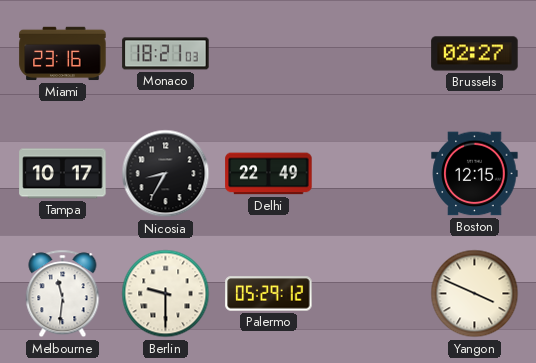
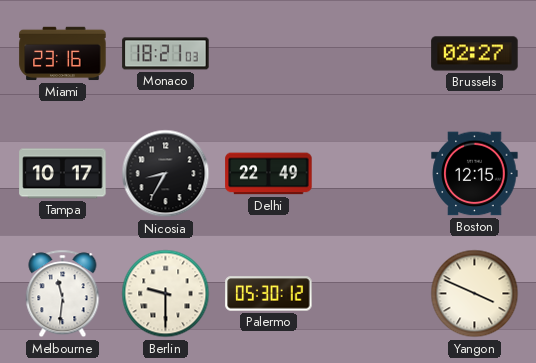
Palermo: 05:29 -> 05:30
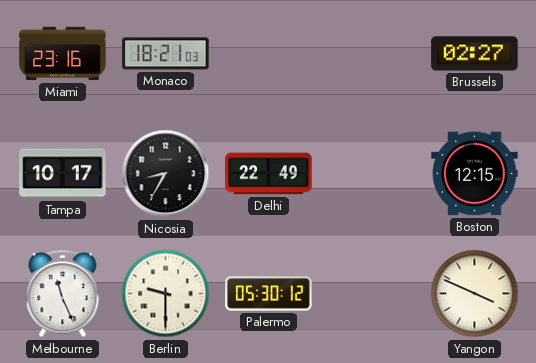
Melbourne: 11:31 -> 11:26
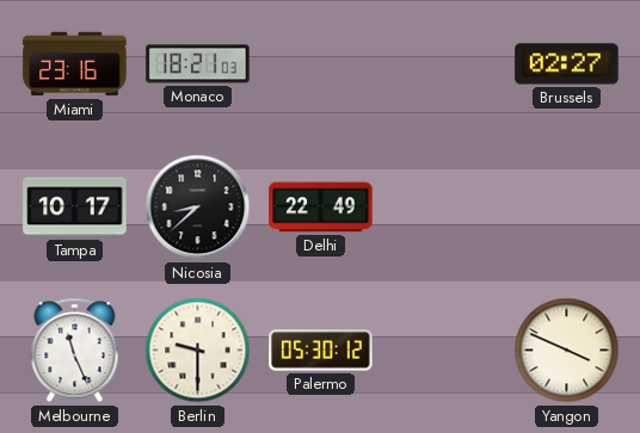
Nicosia: 8:35 -> 8:38
Boston: 12:15 -> none
